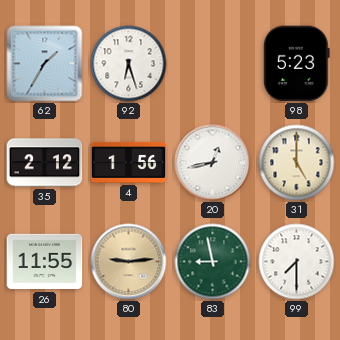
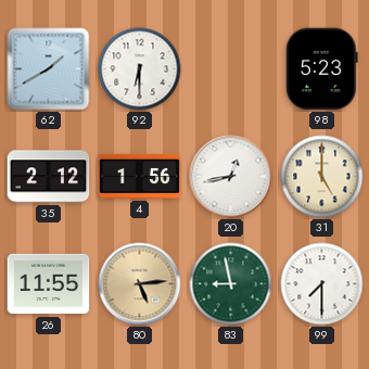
62: 1:35 -> 1:40
92: 6:27 -> 6:30
80: 9:14 -> 5:14
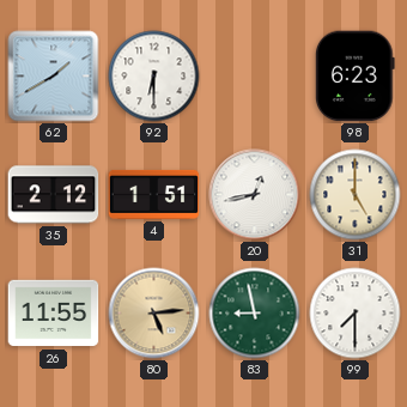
98: 5:23 -> 6:23
4: 1:56 -> 1:51
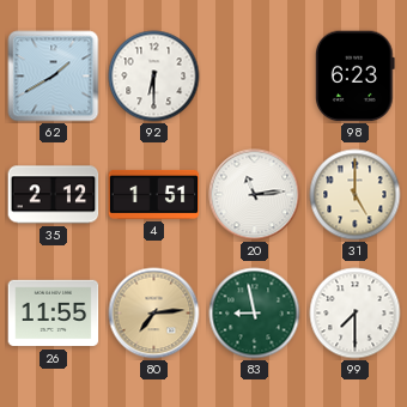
20: 12:43 -> 11:14
80: 5:14 -> 7:14
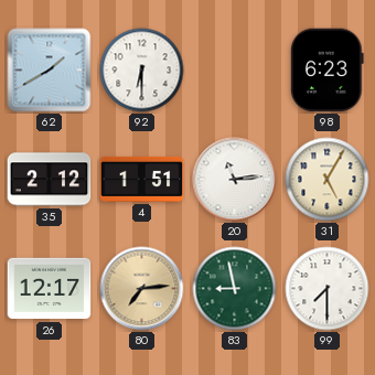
31: 5:00 -> 5:05
26: 11:55 -> 12:17
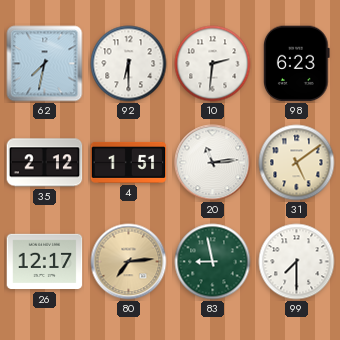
62: 1:40 -> 7:32
10: none -> 2:31
31: 5:05 -> 5:09
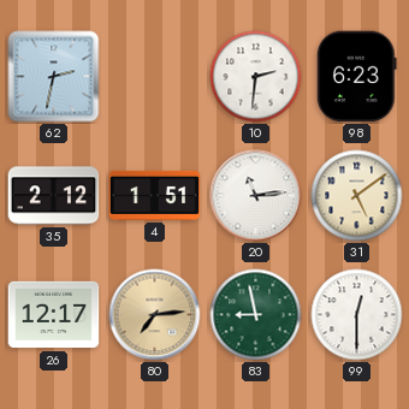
62: 7:32 -> 2:32
92: 6:30 -> none
99: 7:30 -> 12:30
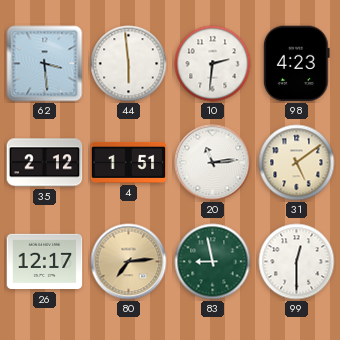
62: 2:32 -> 3:29
44: none -> 5:59
98: 6:23 -> 4:23
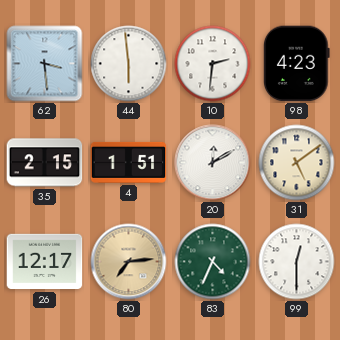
35: 2:12 -> 2:15
20: 11:14 -> 12:10
83: 8:58 -> 4:34
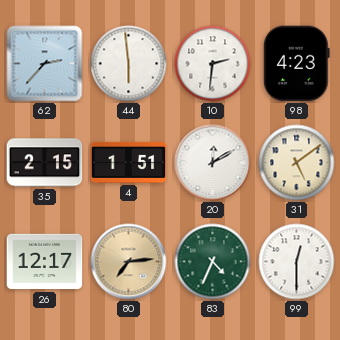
62: 3:29 -> 2:37
